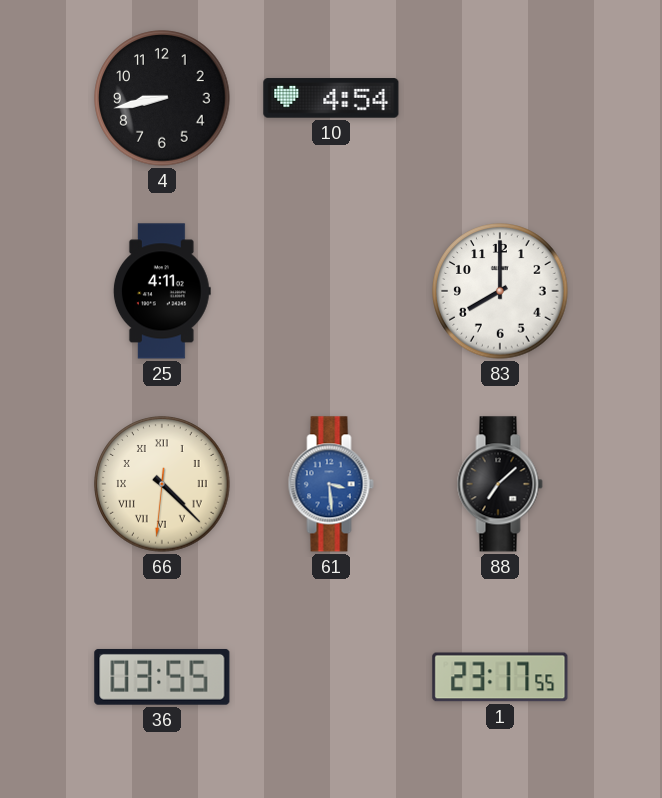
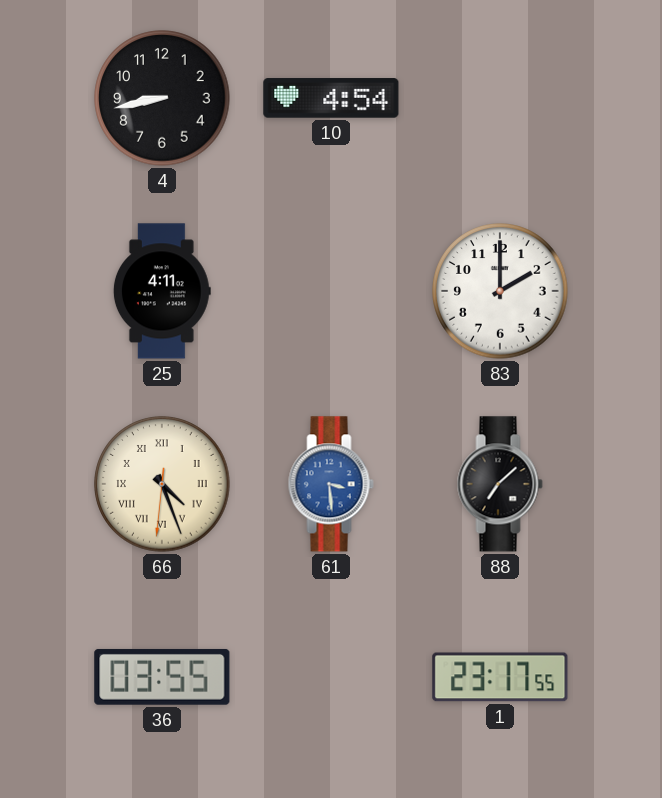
83: 8:00 -> 2:00
66: 4:22 -> 4:26
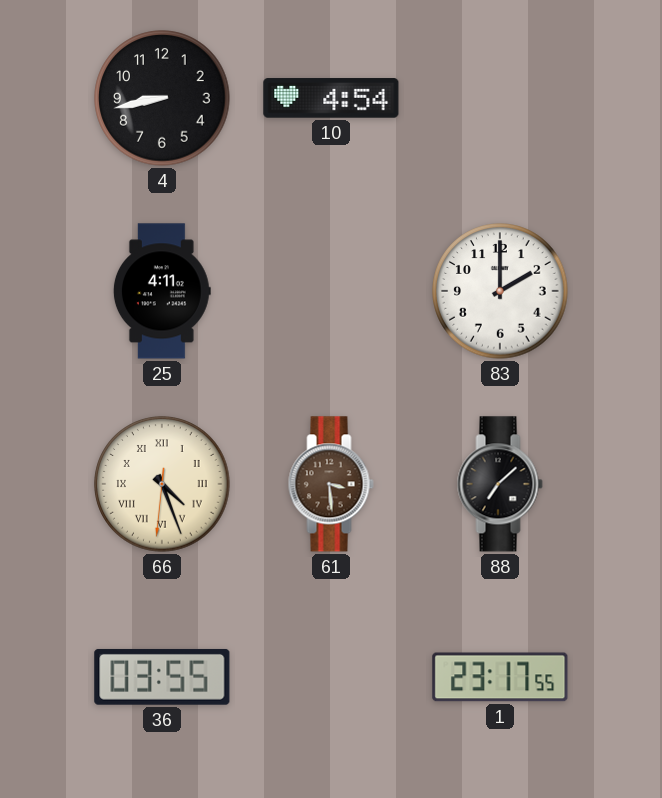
61 dial: blue -> brown
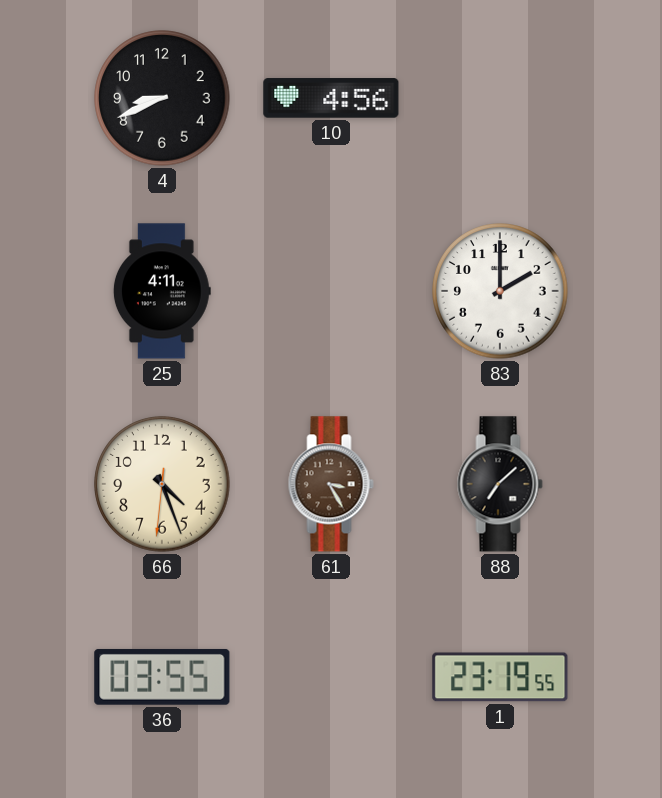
4: 8:43 -> 8:41
10: 4:54 -> 4:56
66 numerals: Roman -> Arabic
61: 3:29 -> 3:25
1: 23:17 -> 23:19
